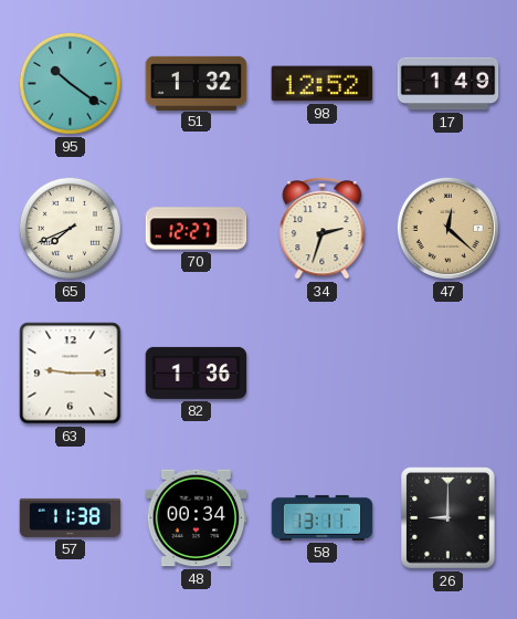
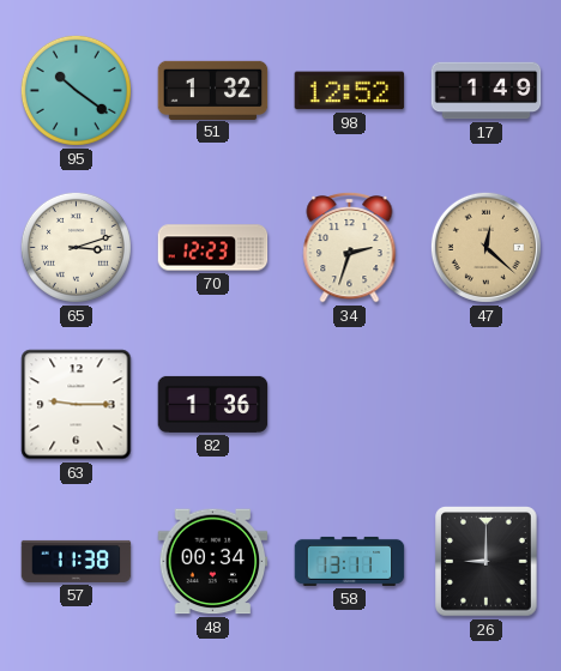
65: 7:41 -> 3:12
70: 12:27 -> 12:23
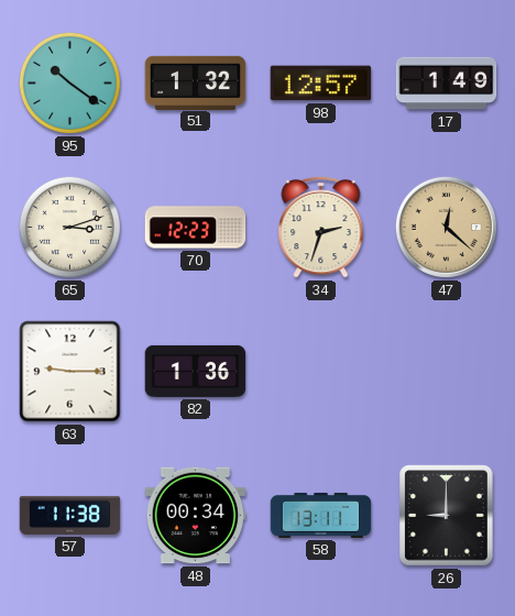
98: 12:52 -> 12:57
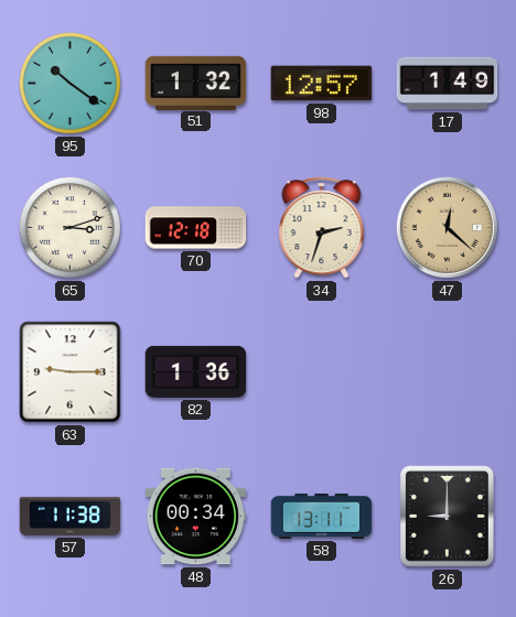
70: 12:23 -> 12:18
